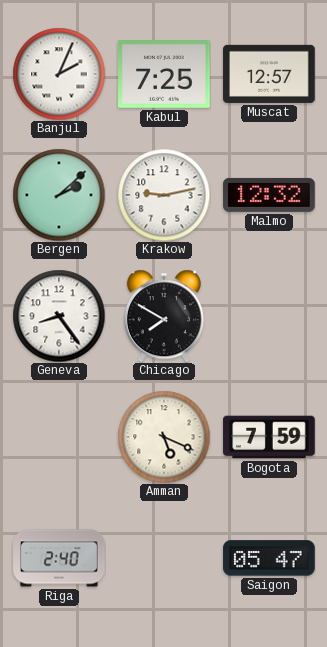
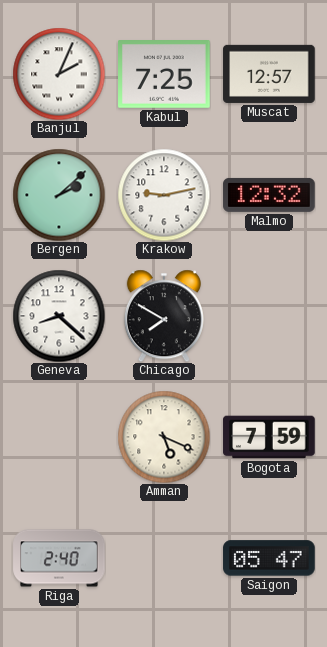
Geneva: 8:24 -> 8:22
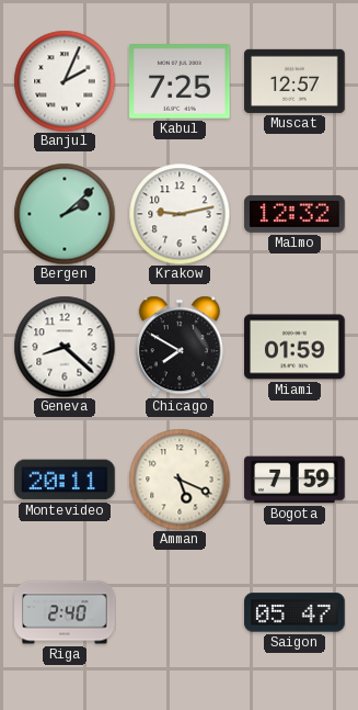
Miami: none -> 01:59
Montevideo: none -> 20:11
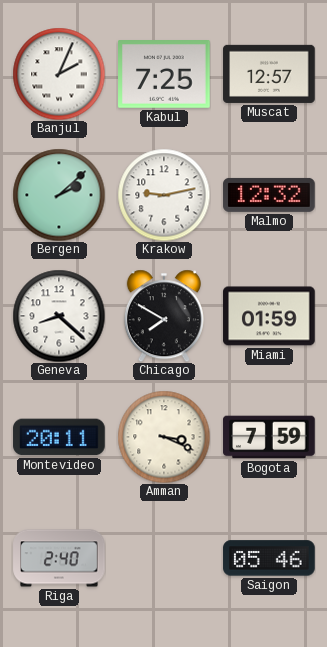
Amman: 5:19 -> 3:19
Saigon: 05:47 -> 05:46
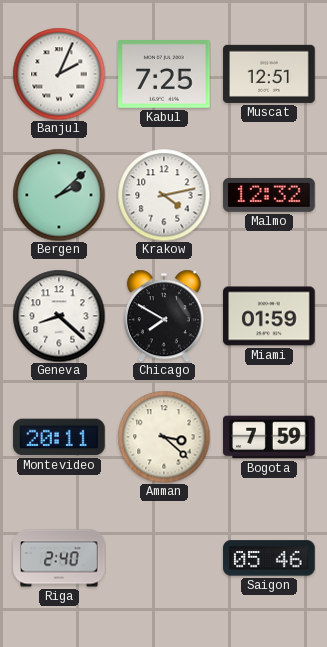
Muscat: 12:57 -> 12:51
Krakow: 9:13 -> 4:13
Amman: 3:19 -> 3:22
